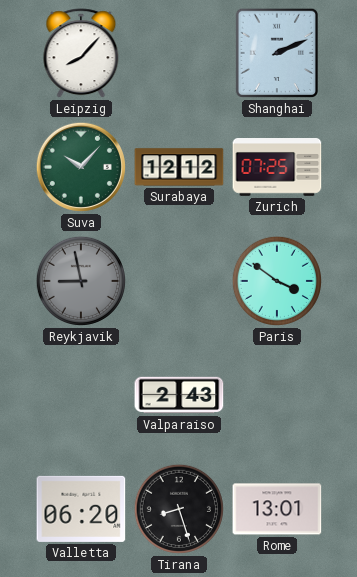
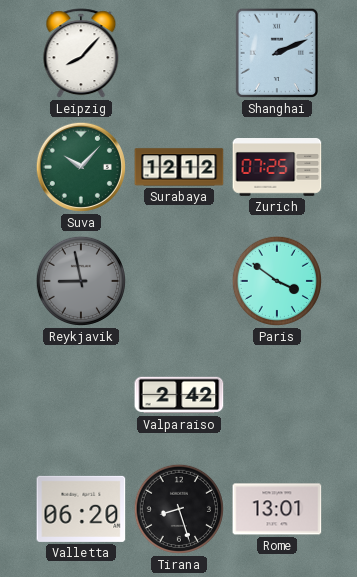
Valparaiso: 2:43 -> 2:42
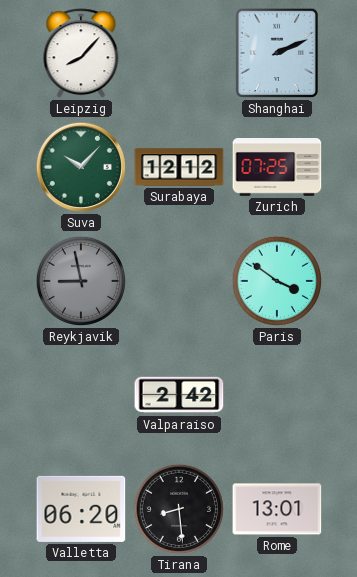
Tirana: 8:27 -> 8:29
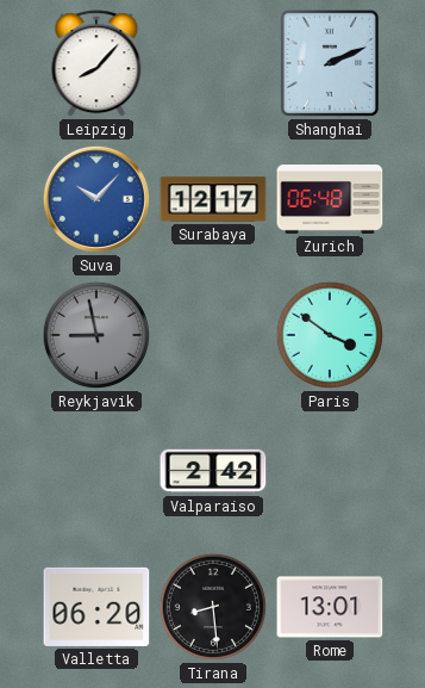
Suva dial: green -> blue
Surabaya: 12:12 -> 12:17
Zurich: 07:25 -> 06:48
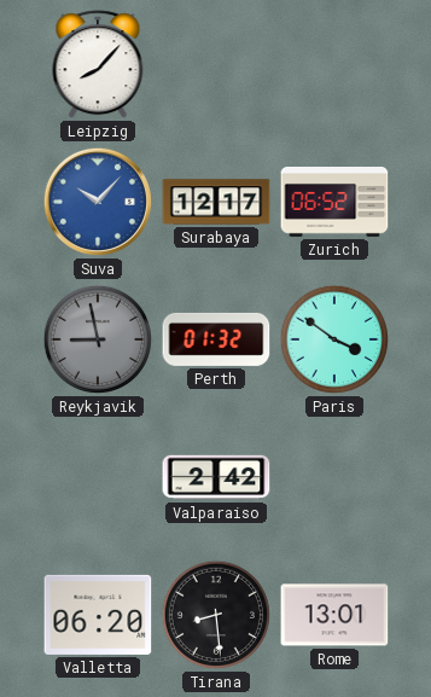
Shanghai: 2:11 -> none
Zurich: 06:48 -> 06:52
Perth: none -> 01:32
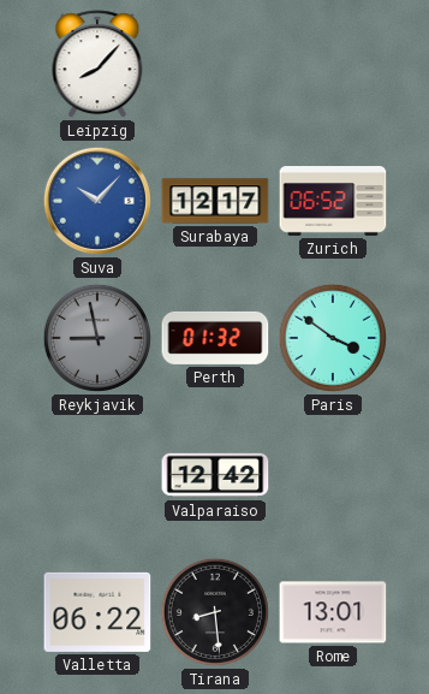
Valparaiso: 2:42 -> 12:42
Valletta: 06:20 -> 06:22
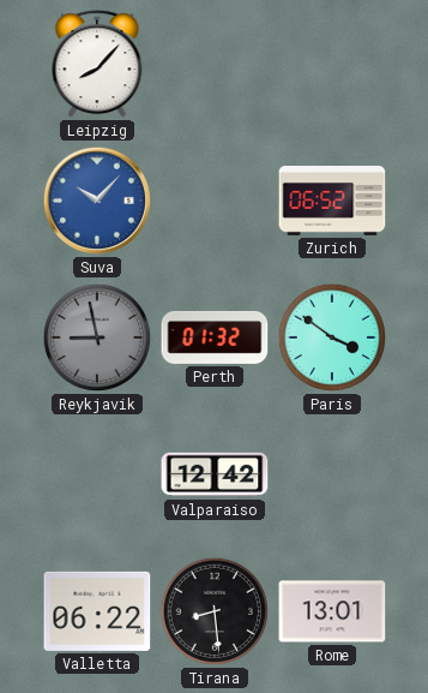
Surabaya: 12:17 -> none
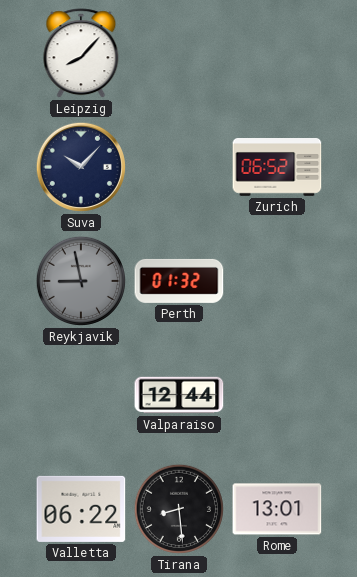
Suva dial: blue -> navy
Paris: 3:51 -> none
Valparaiso: 12:42 -> 12:44
